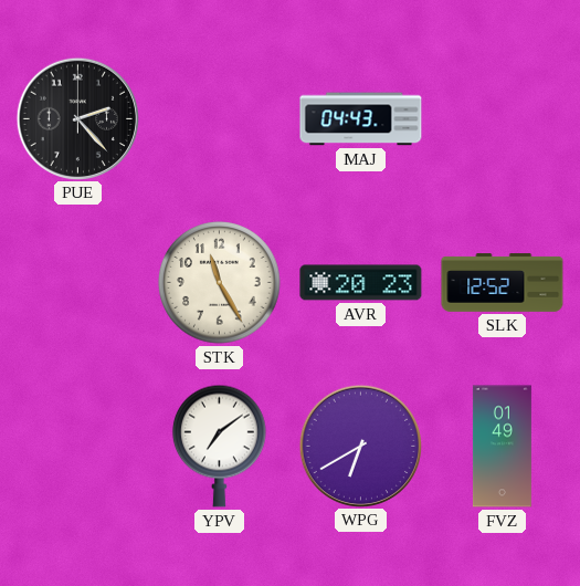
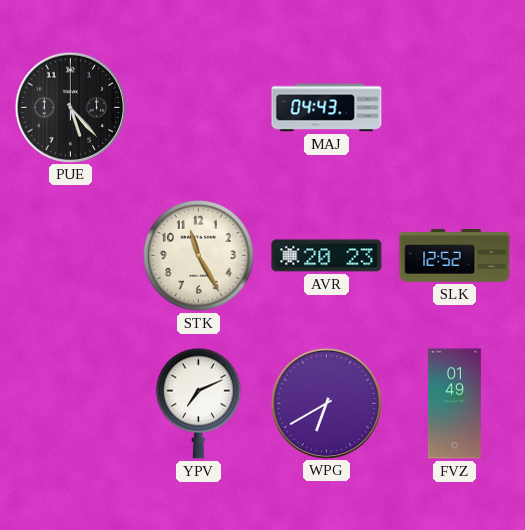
PUE: 2:23 -> 5:23
YPV: 7:09 -> 7:11
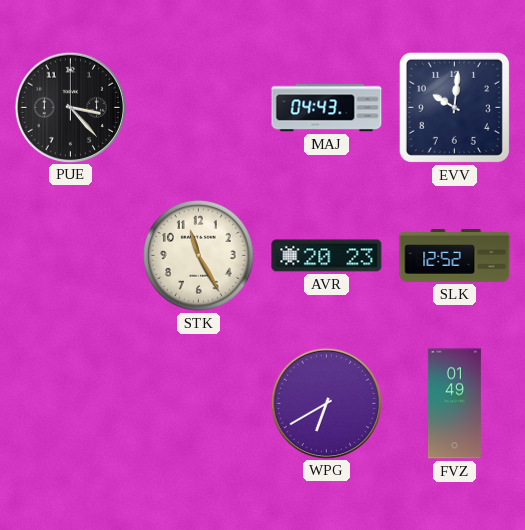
PUE: 5:23 -> 3:23
EVV: none -> 10:01
YPV: 7:11 -> none
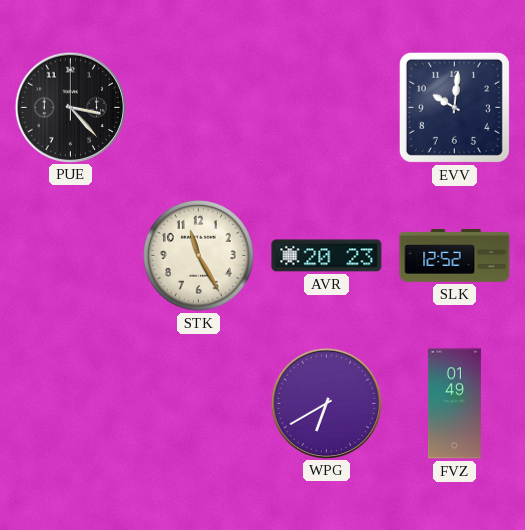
MAJ: 04:43 -> none
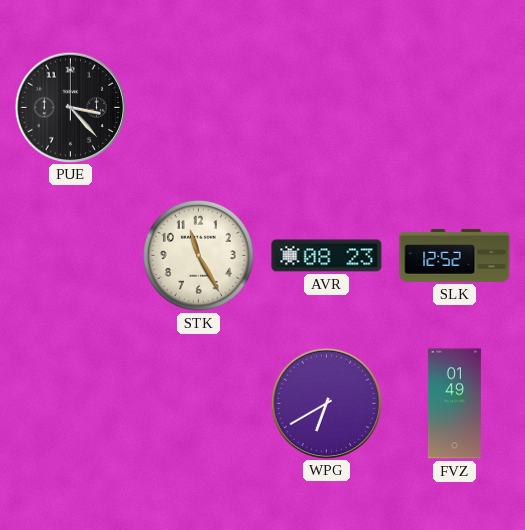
EVV: 10:01 -> none
AVR: 20:23 -> 08:23
